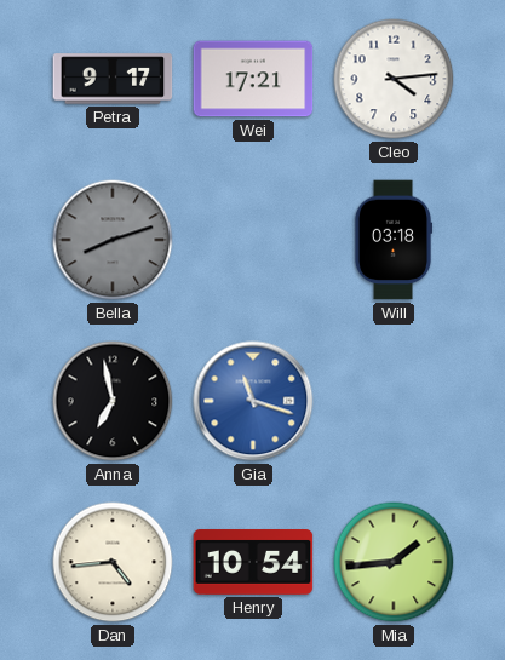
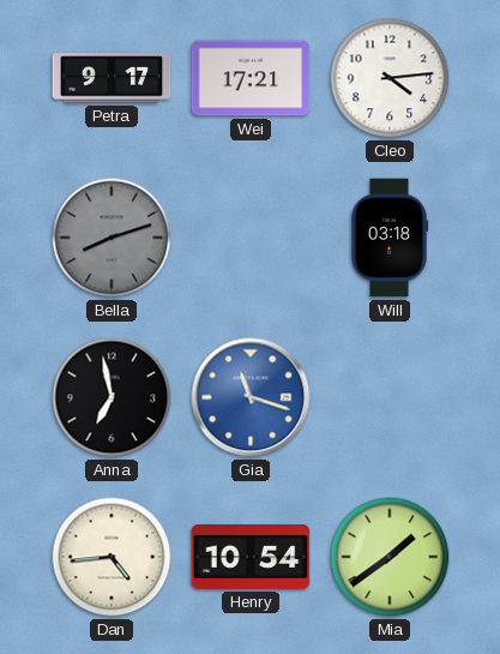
Mia: 1:44 -> 1:39
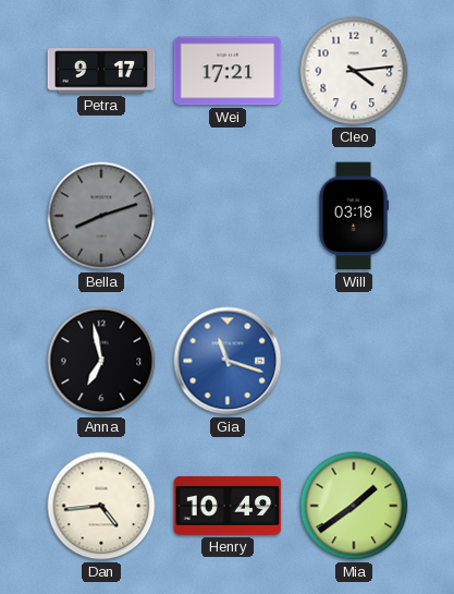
Henry: 10:54 -> 10:49
